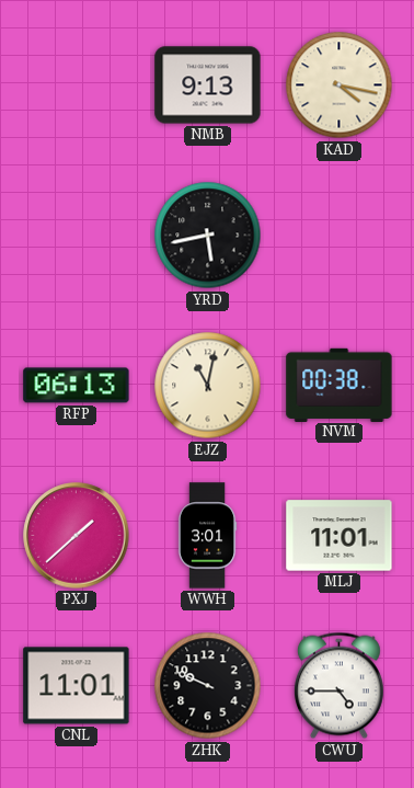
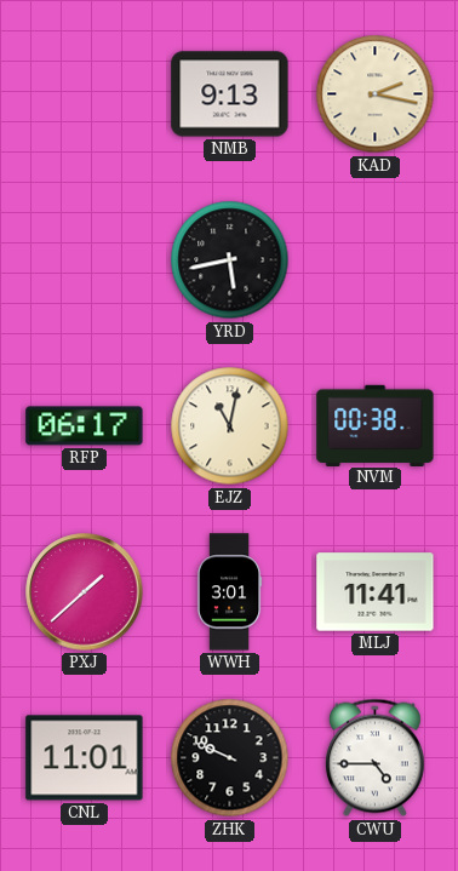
KAD: 4:17 -> 2:17
RFP: 06:13 -> 06:17
MLJ: 11:01 -> 11:41
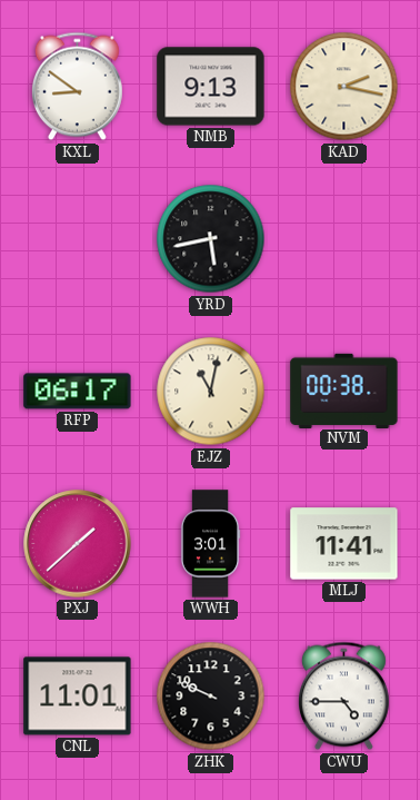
KXL: none -> 8:51
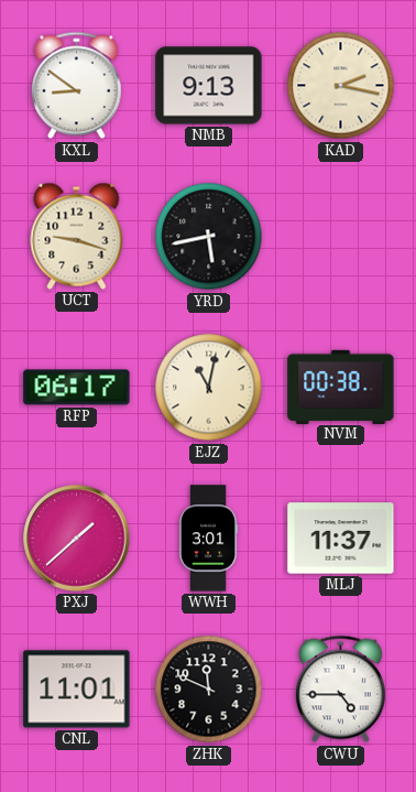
UCT: none -> 9:18
MLJ: 11:41 -> 11:37
ZHK: 9:49 -> 11:49
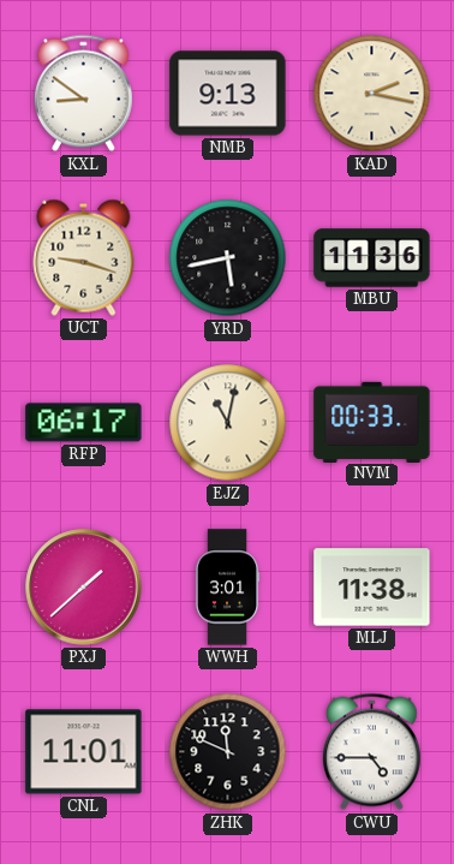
MBU: none -> 11:36
NVM: 00:38 -> 00:33
MLJ: 11:37 -> 11:38
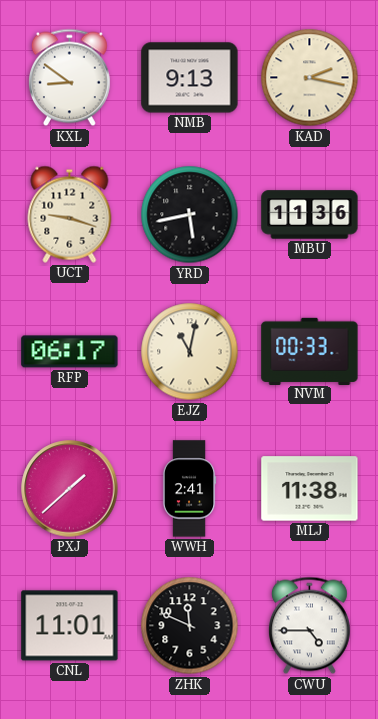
WWH: 3:01 -> 2:41
